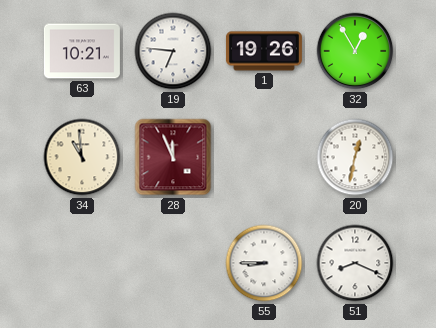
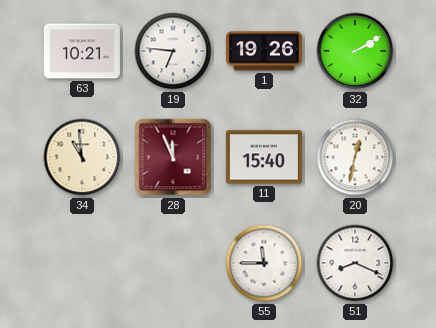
32: 12:55 -> 2:10
11: none -> 15:40
55: 8:45 -> 11:45
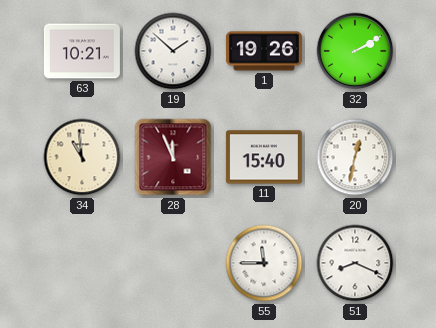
19: 6:46 -> 1:52
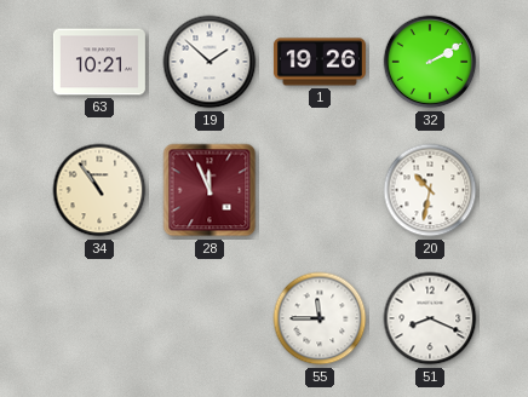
34: 10:59 -> 10:54
11: 15:40 -> none
20: 12:32 -> 10:32
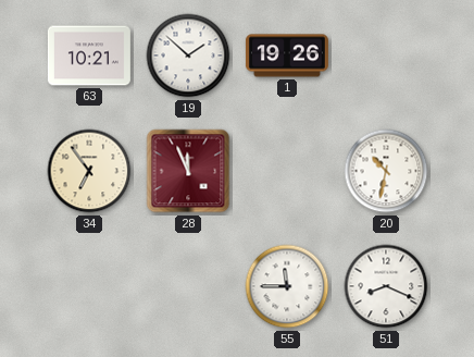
32: 2:10 -> none
34: 10:54 -> 6:54
